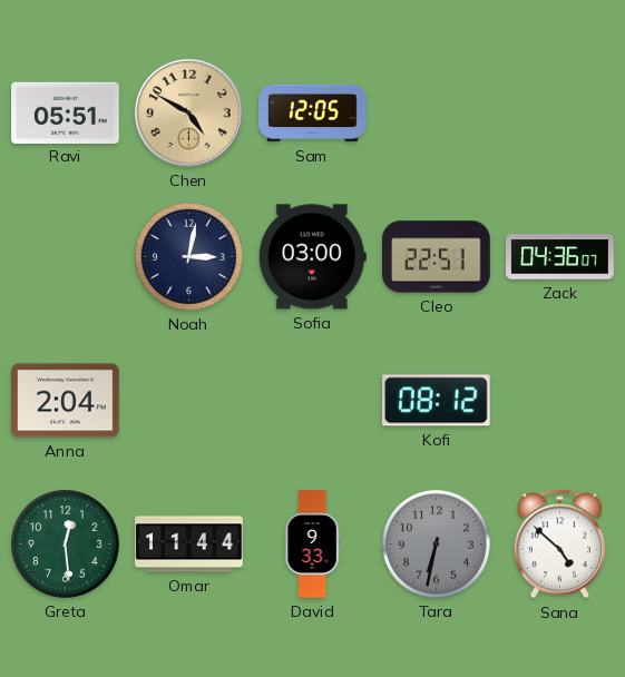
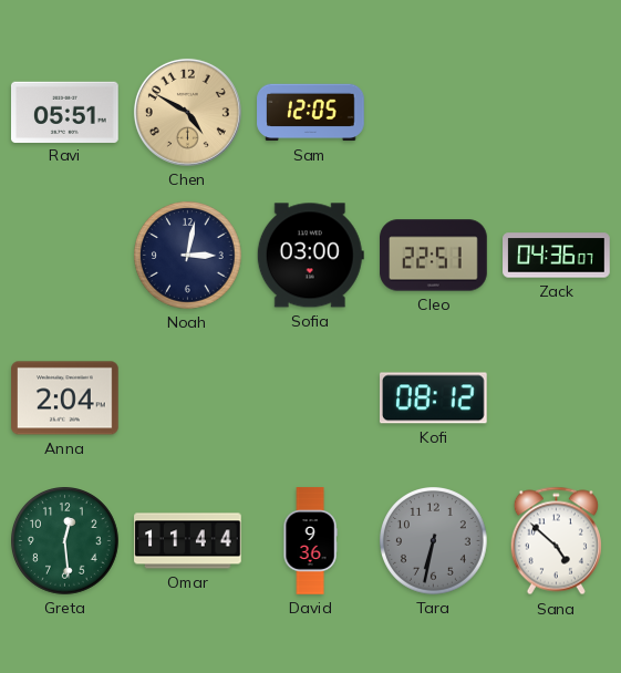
David: 9:33 -> 9:36
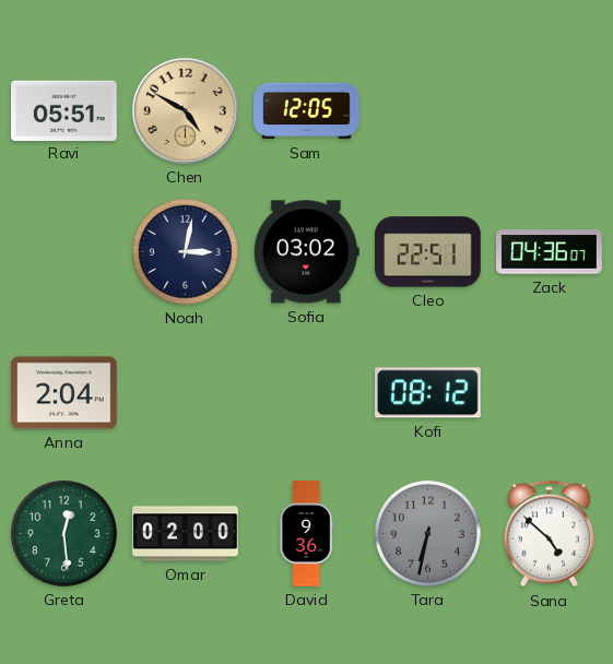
Sofia: 03:00 -> 03:02
Omar: 11:44 -> 02:00
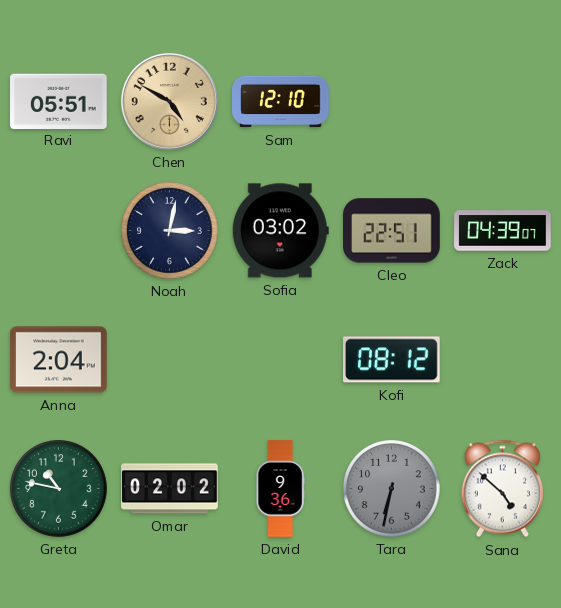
Sam: 12:05 -> 12:10
Zack: 04:36 -> 04:39
Greta: 12:29 -> 10:47
Omar: 02:00 -> 02:02
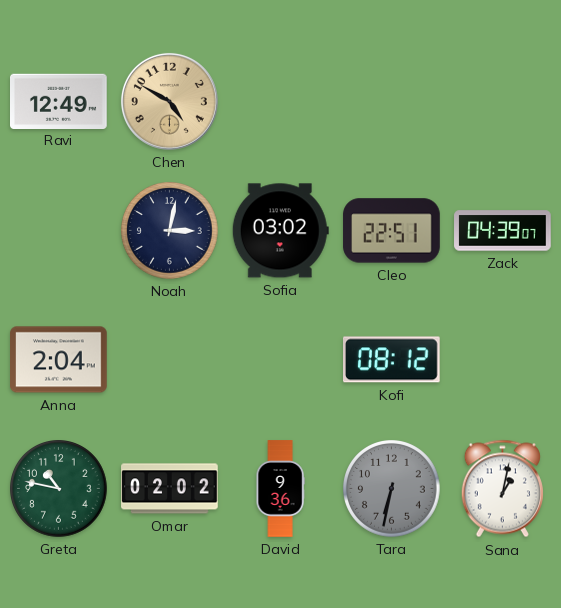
Ravi: 05:51 -> 12:49
Sam: 12:10 -> none
Sana: 4:52 -> 1:02
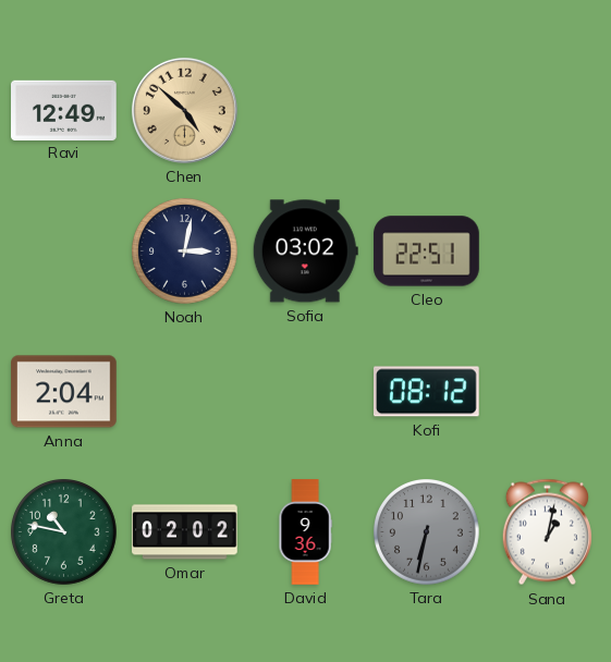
Chen: 4:50 -> 4:52
Zack: 04:39 -> none
